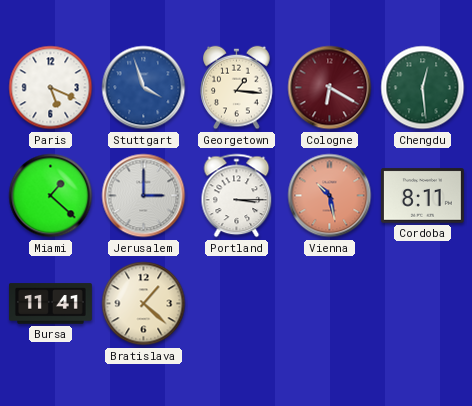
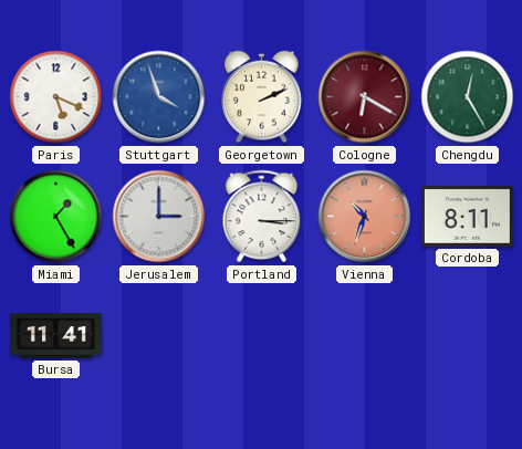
Georgetown: 1:16 -> 2:11
Chengdu: 12:29 -> 12:25
Miami: 1:22 -> 1:25
Vienna: 10:28 -> 10:33
Bratislava: 1:22 -> none
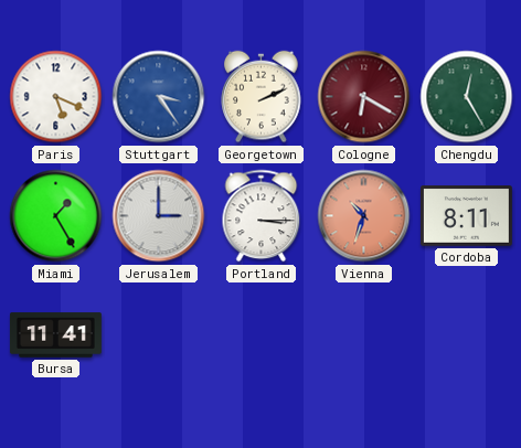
Stuttgart: 3:57 -> 3:24
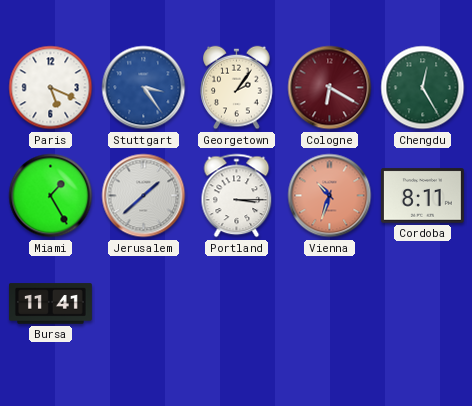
Georgetown: 2:11 -> 2:06
Jerusalem: 3:00 -> 1:38
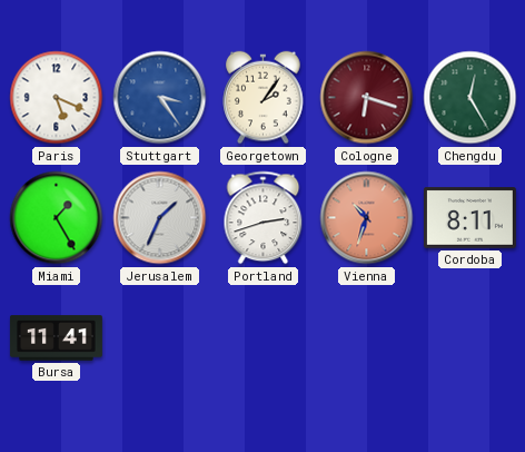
Cologne: 6:20 -> 6:18
Jerusalem: 1:38 -> 1:34
Portland: 3:15 -> 2:42
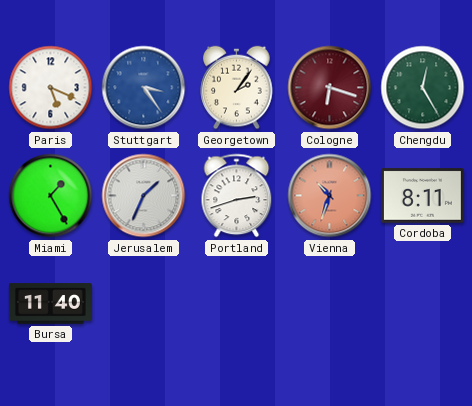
Bursa: 11:41 -> 11:40
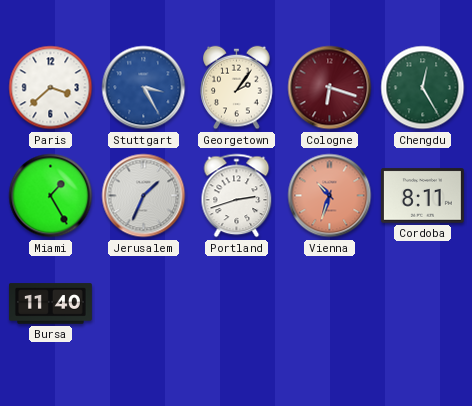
Paris: 5:19 -> 3:38
Stuttgart: 3:24 -> 3:25
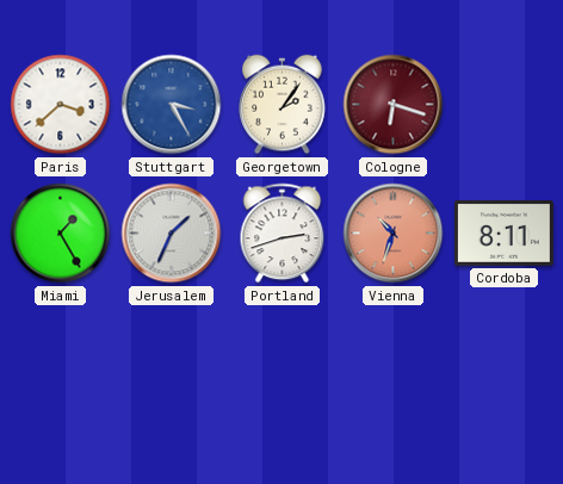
Chengdu: 12:25 -> none
Bursa: 11:40 -> none
